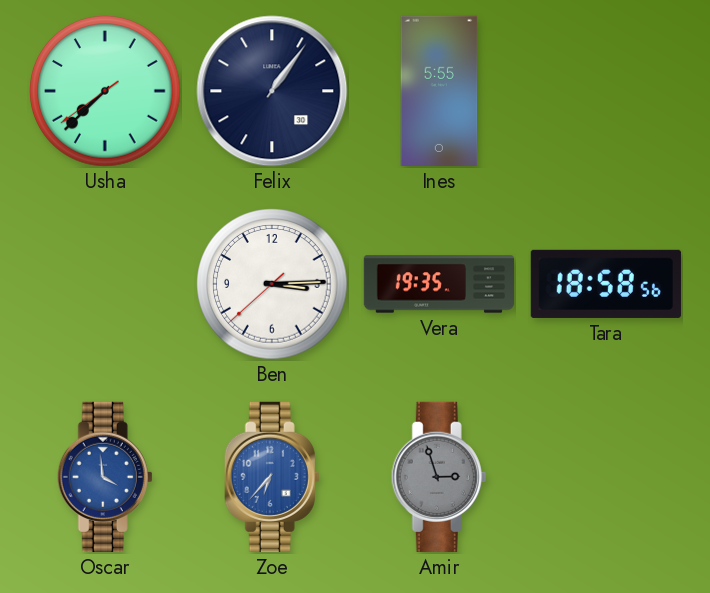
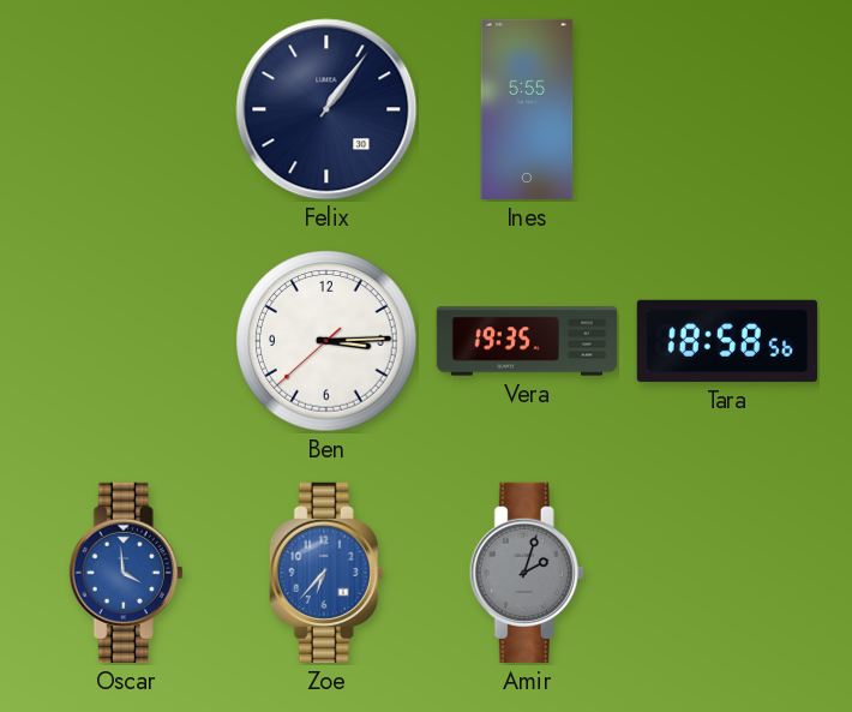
Usha: 7:37 -> none
Amir: 2:57 -> 2:03
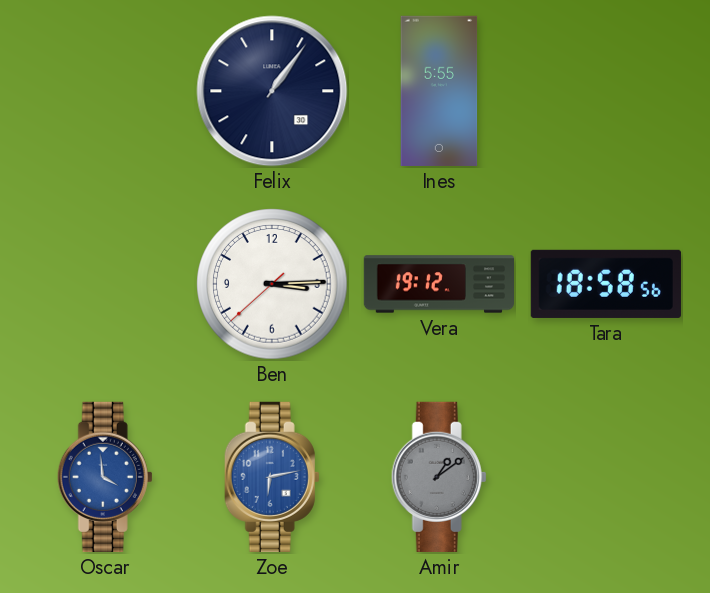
Vera: 19:35 -> 19:12
Zoe: 6:37 -> 6:13
Amir: 2:03 -> 1:09
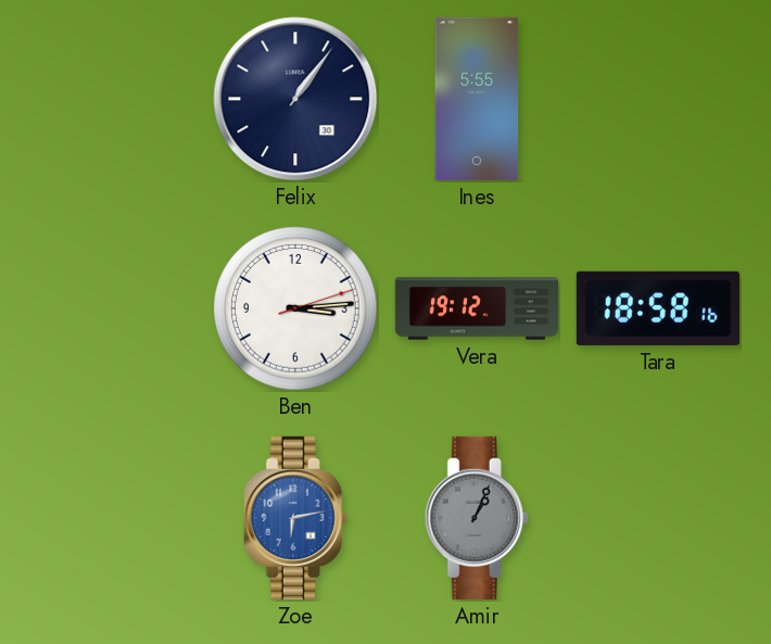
Ben: 3:14:38 -> 3:14:12
Tara: 18:58:56 -> 18:58:16
Oscar: 3:59 -> none
Amir: 1:09 -> 1:04
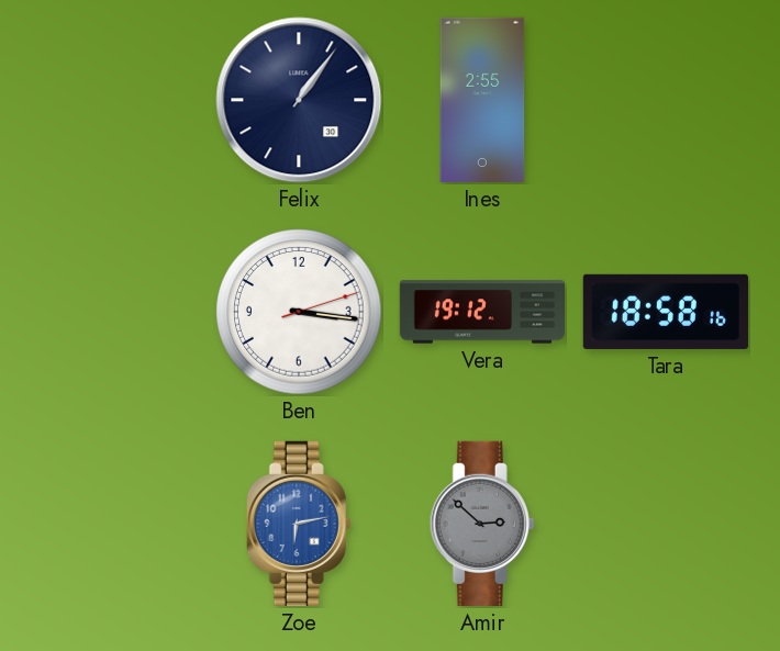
Ines: 5:55 -> 2:55
Ben: 3:14 -> 3:16
Amir: 1:04 -> 2:52
